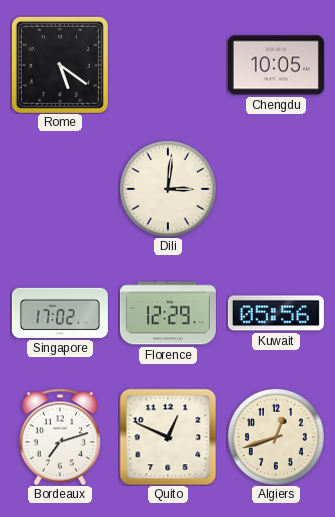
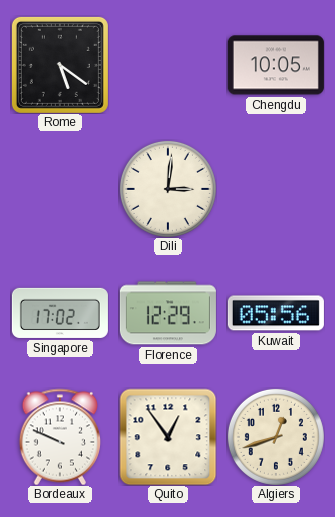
Bordeaux: 7:12 -> 9:49
Quito: 12:49 -> 12:54
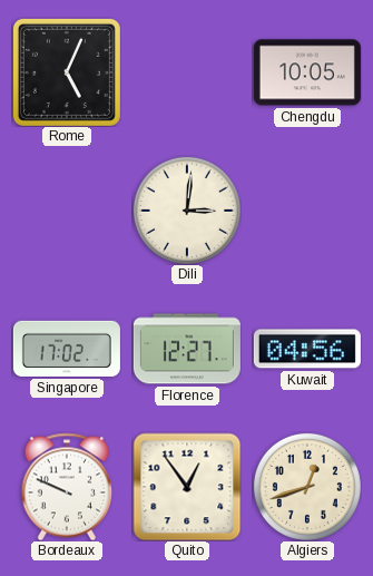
Rome: 5:21 -> 5:04
Florence: 12:29 -> 12:27
Kuwait: 05:56 -> 04:56
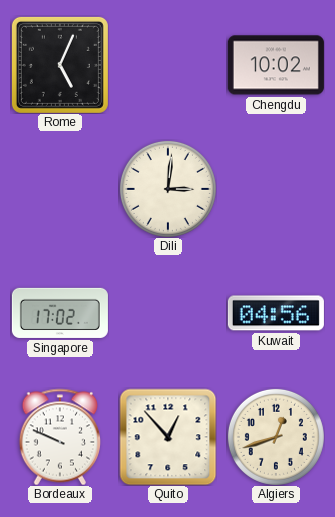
Chengdu: 10:05 -> 10:02
Florence: 12:27 -> none
Quito: 12:54 -> 12:53
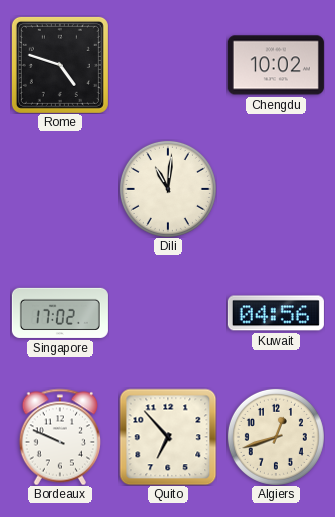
Rome: 5:04 -> 4:48
Dili: 3:01 -> 11:01
Quito: 12:53 -> 6:53
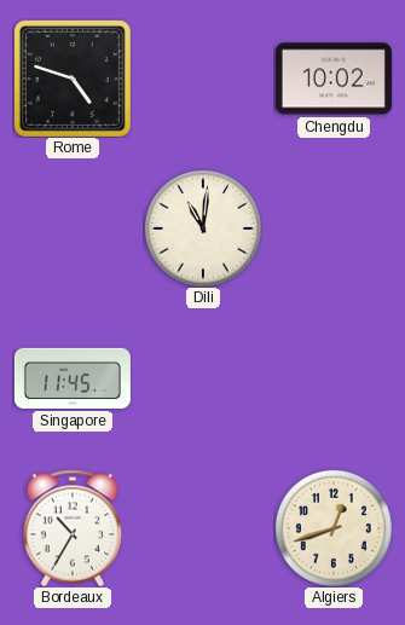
Singapore: 17:02 -> 11:45
Kuwait: 04:56 -> none
Bordeaux: 9:49 -> 10:35
Quito: 6:53 -> none
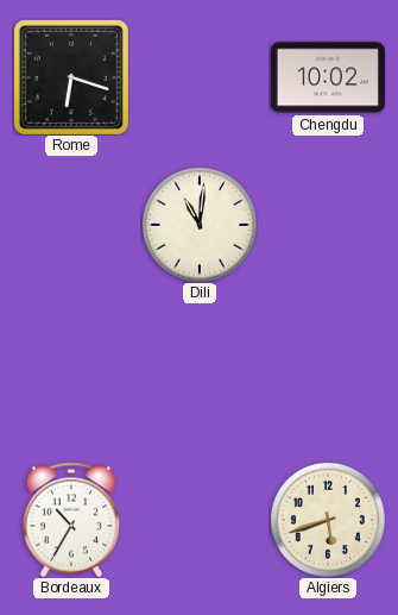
Rome: 4:48 -> 6:18
Singapore: 11:45 -> none
Algiers: 12:42 -> 5:42
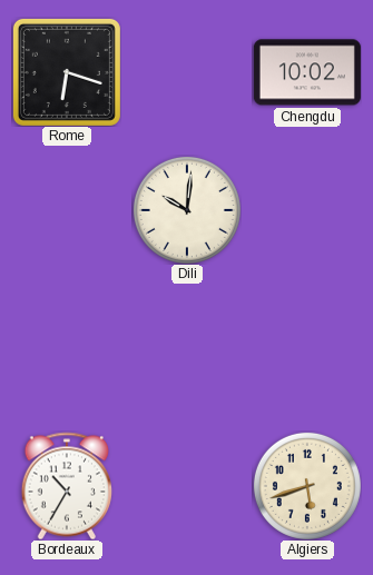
Dili: 11:01 -> 10:01
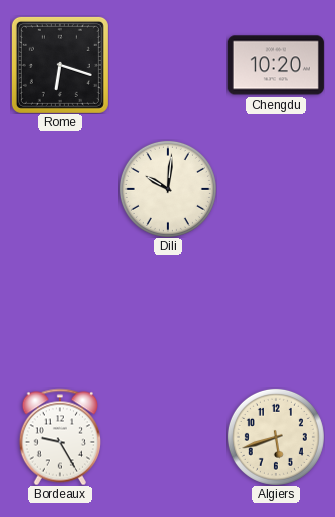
Chengdu: 10:02 -> 10:20
Bordeaux: 10:35 -> 9:25
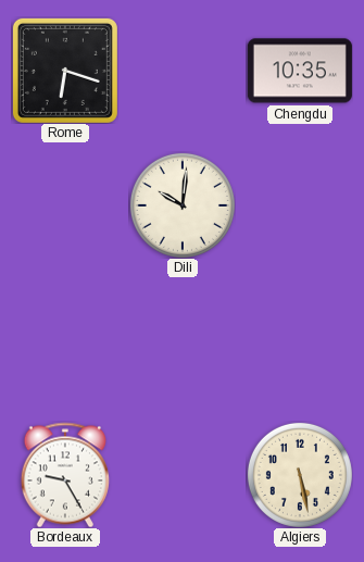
Chengdu: 10:20 -> 10:35
Algiers: 5:42 -> 5:28
